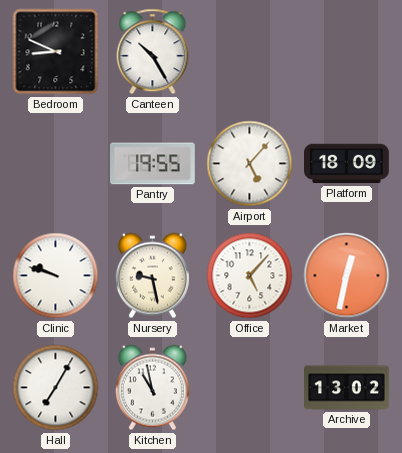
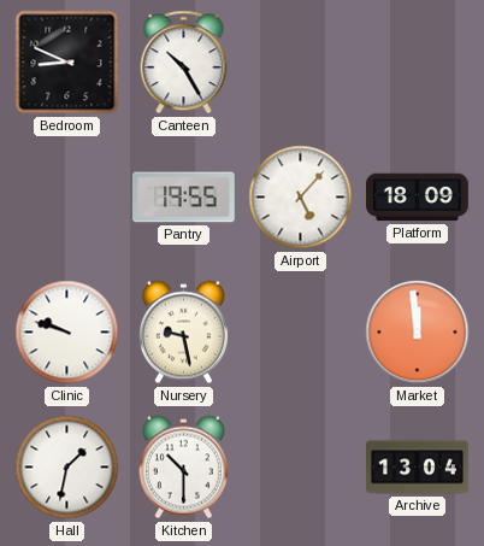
Office: 5:07 -> none
Market: 12:32 -> 11:59
Hall: 7:05 -> 1:32
Kitchen: 10:58 -> 10:30
Archive: 13:02 -> 13:04
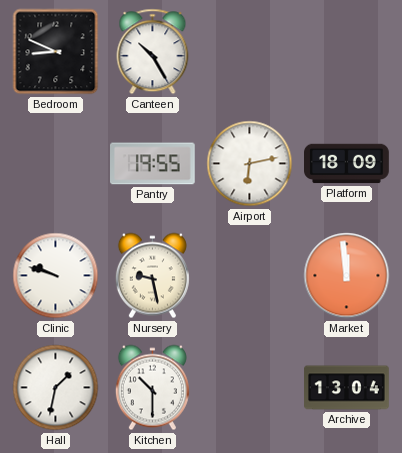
Airport: 5:07 -> 6:13
